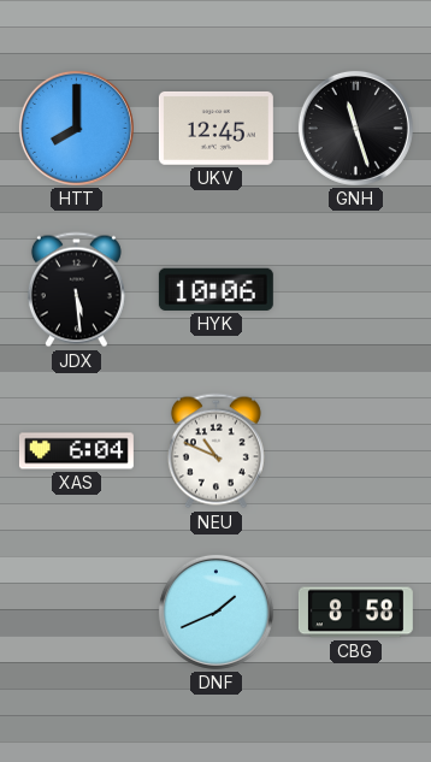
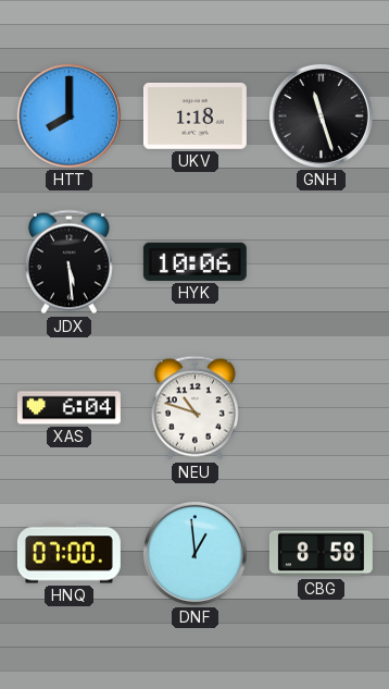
UKV: 12:45 -> 1:18
NEU: 10:49 -> 10:48
HNQ: none -> 07:00
DNF: 1:41 -> 12:59
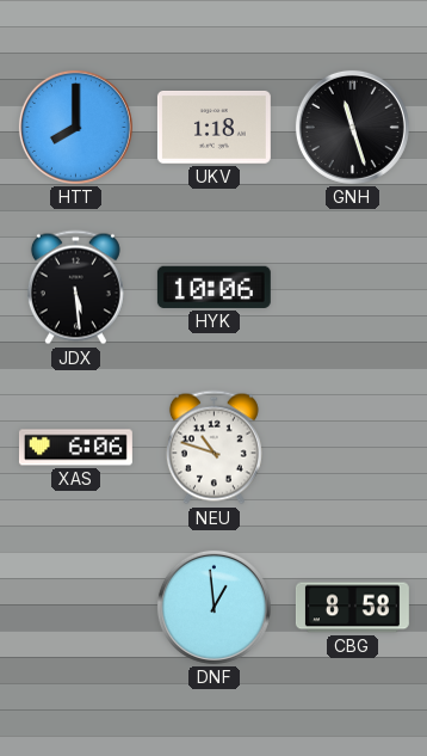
XAS: 6:04 -> 6:06
HNQ: 07:00 -> none
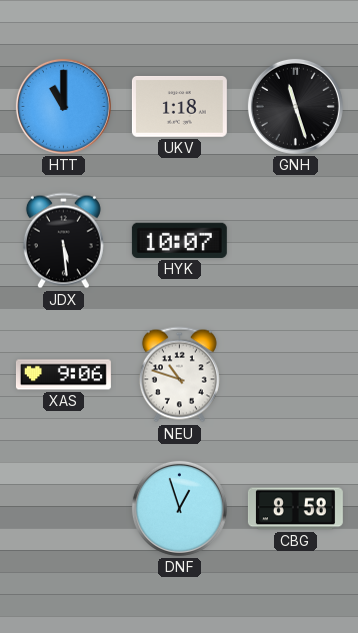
HTT: 8:00 -> 11:00
HYK: 10:06 -> 10:07
XAS: 6:06 -> 9:06
DNF: 12:59 -> 12:57
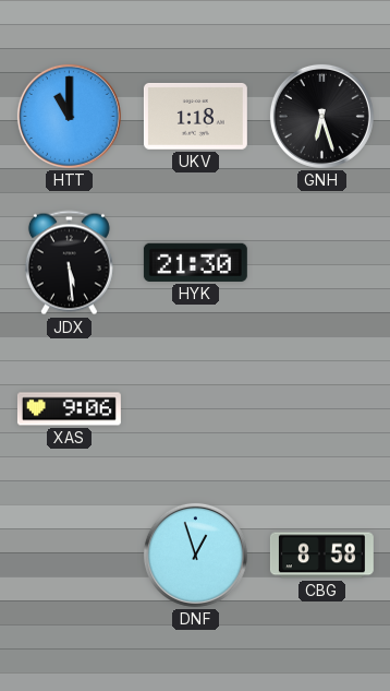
GNH: 11:27 -> 6:27
HYK: 10:07 -> 21:30
NEU: 10:48 -> none
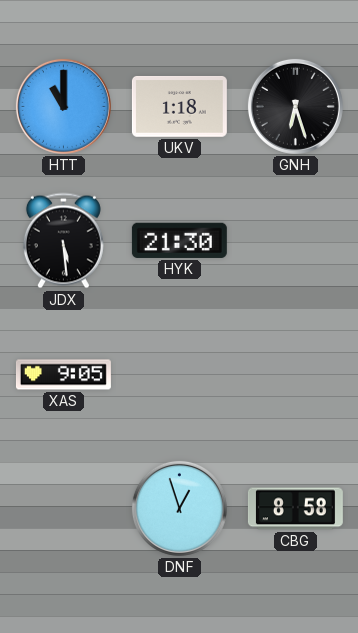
XAS: 9:06 -> 9:05
